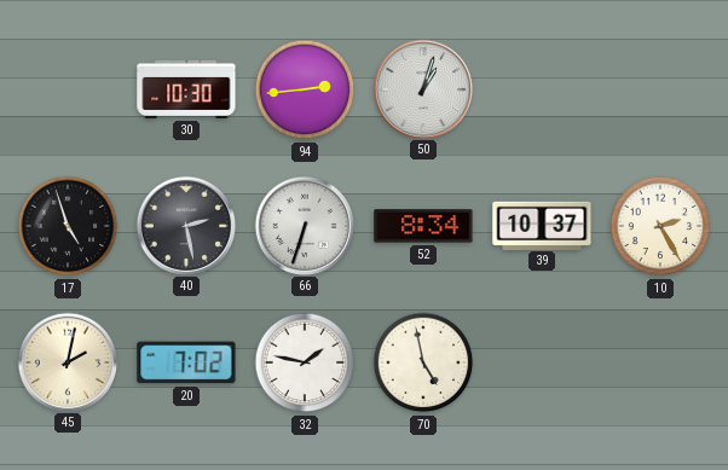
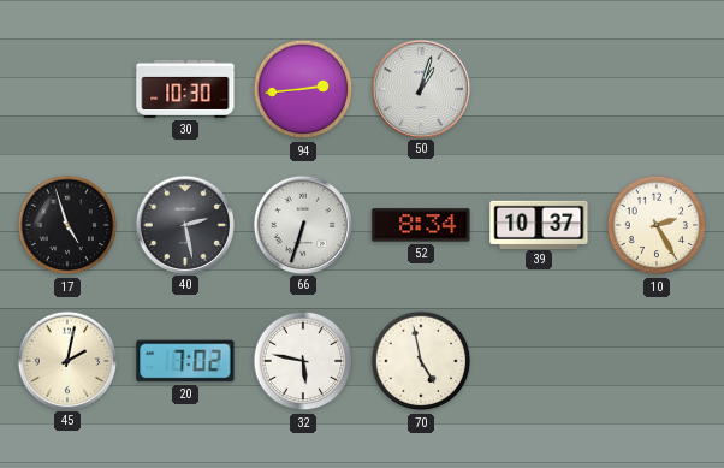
32: 1:47 -> 5:47
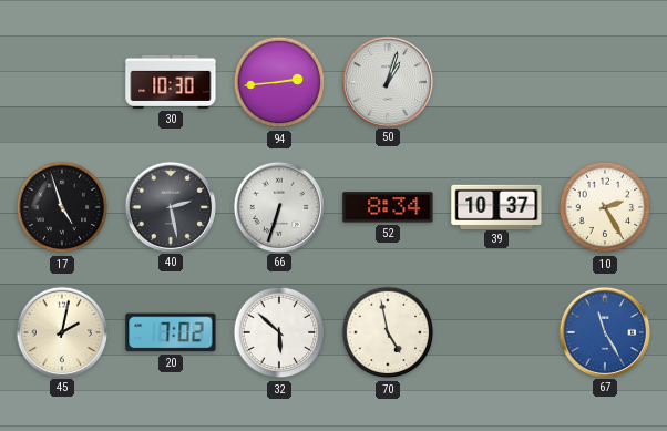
32: 5:47 -> 5:52
67: none -> 11:25
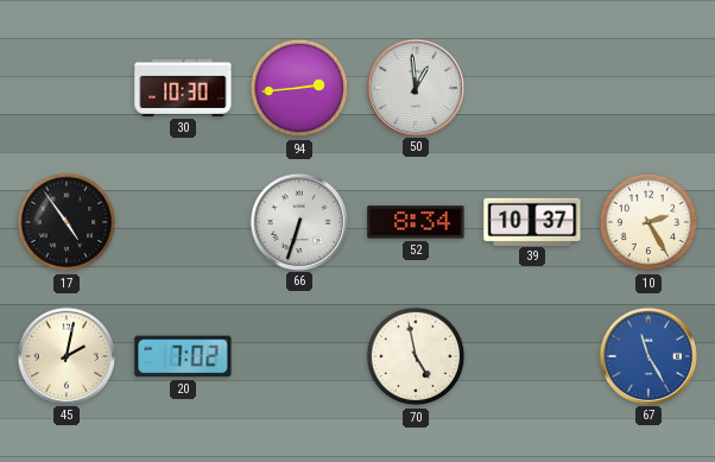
50: 1:03 -> 12:59
17: 4:57 -> 4:54
40: 2:28 -> none
32: 5:52 -> none
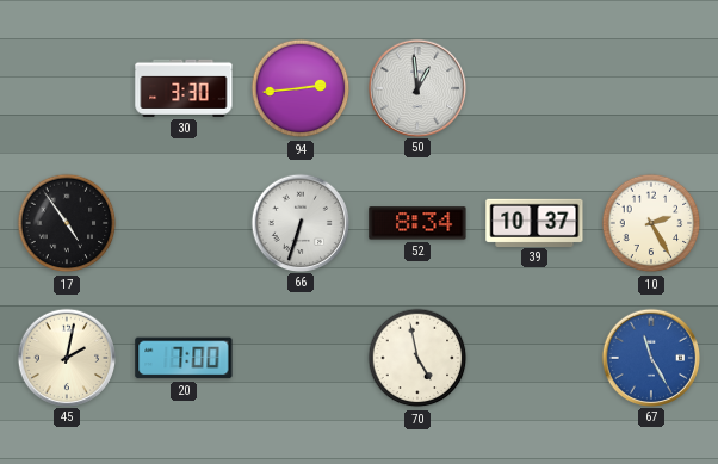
30: 10:30 -> 3:30
20: 7:02 -> 7:00
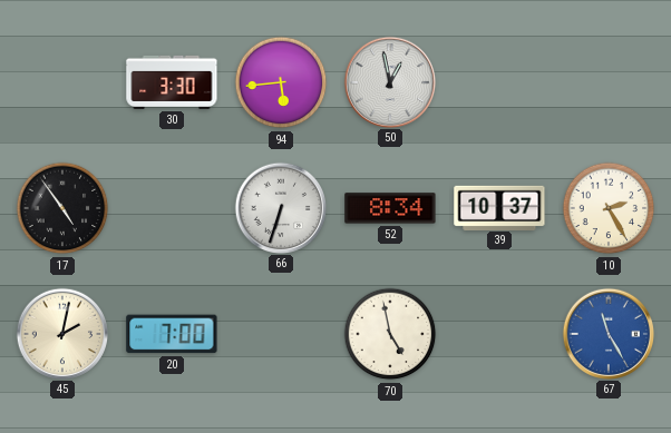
94: 2:44 -> 5:44
50: 12:59 -> 12:58
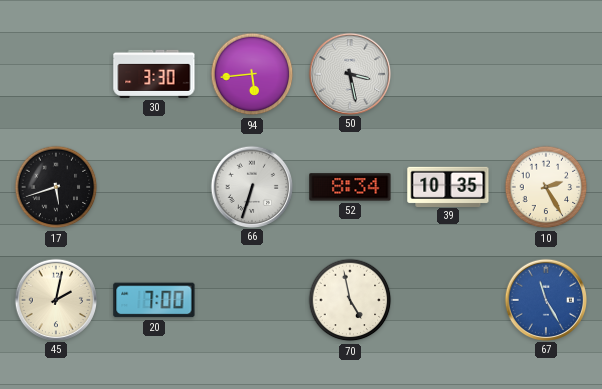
50: 12:58 -> 3:28
17: 4:54 -> 5:42
39: 10:37 -> 10:35
